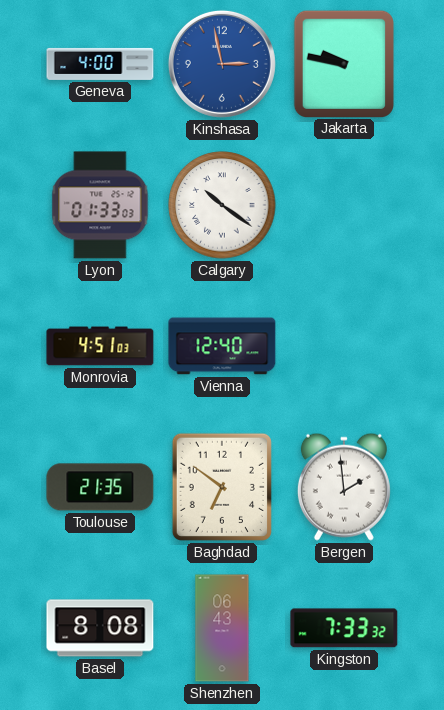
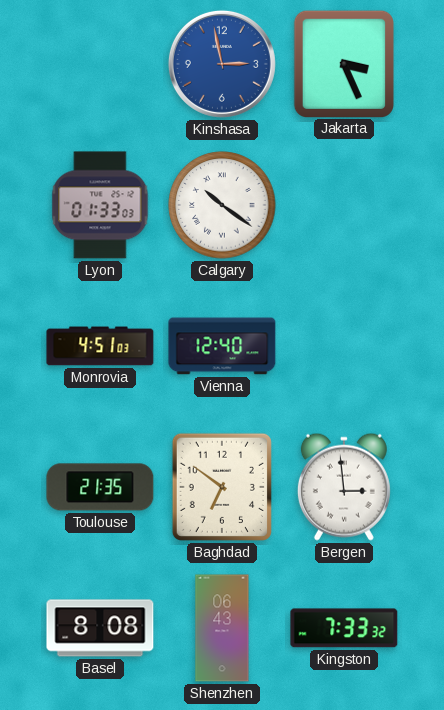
Geneva: 4:00 -> none
Jakarta: 9:47 -> 3:26
Bergen: 1:59 -> 2:59
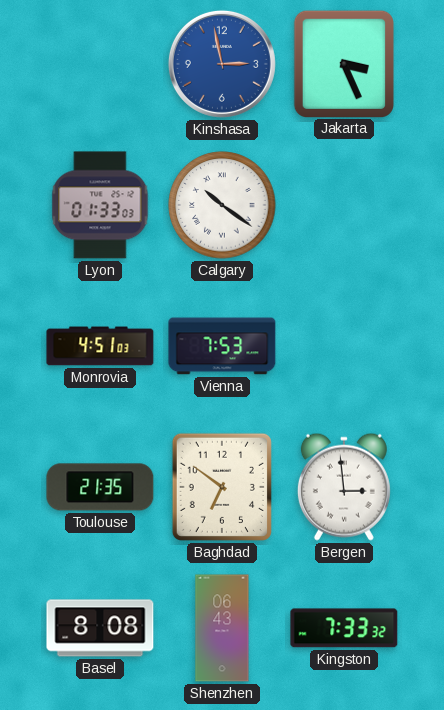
Vienna: 12:40 -> 7:53
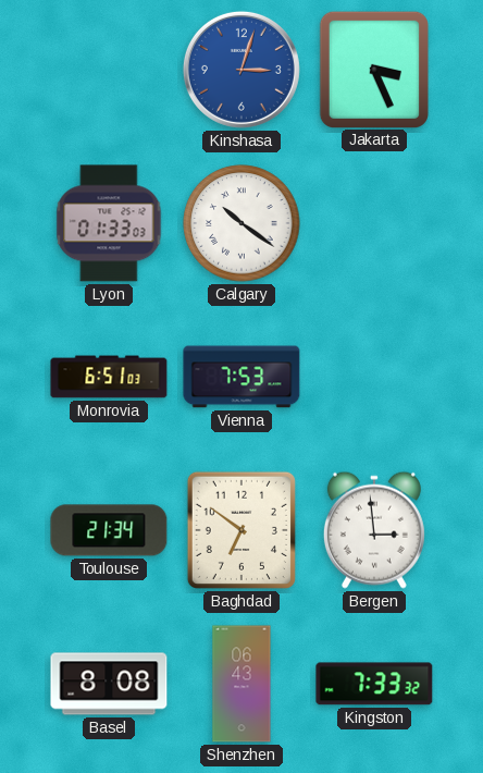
Kinshasa: 2:58 -> 3:03
Monrovia: 4:51 -> 6:51
Toulouse: 21:35 -> 21:34
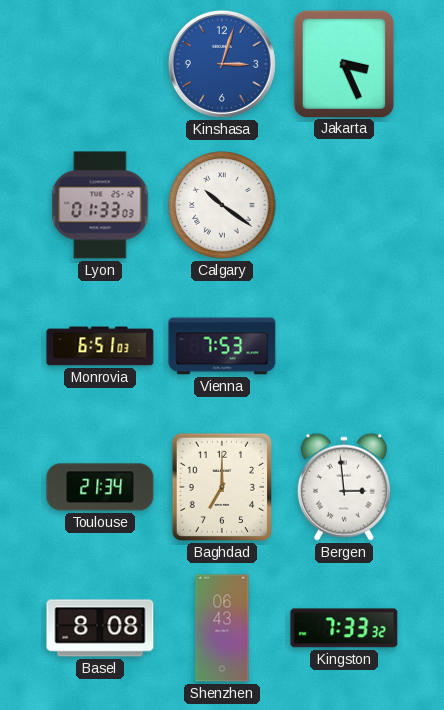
Baghdad: 6:51 -> 7:00
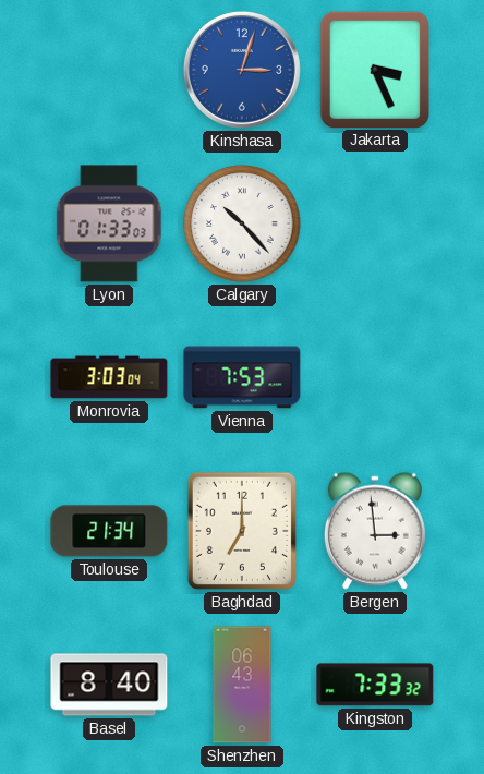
Calgary: 10:21 -> 10:23
Monrovia: 6:51 -> 3:03
Basel: 8:08 -> 8:40
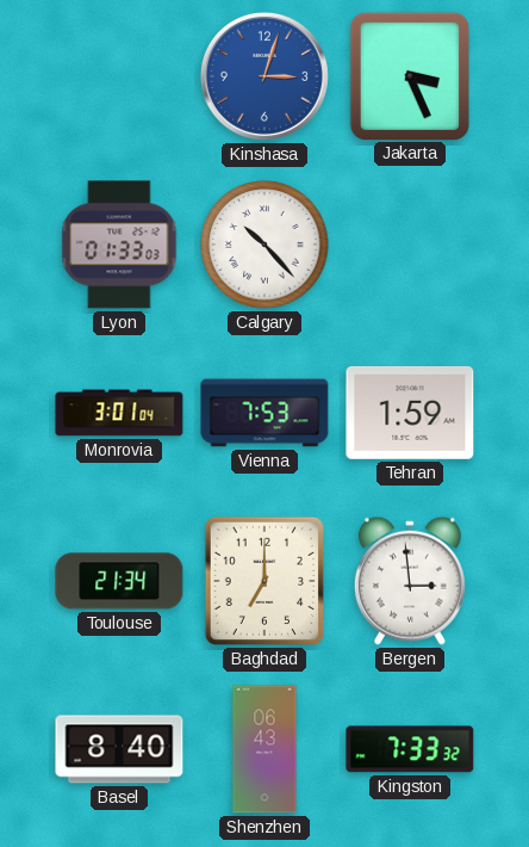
Monrovia: 3:03 -> 3:01
Tehran: none -> 1:59
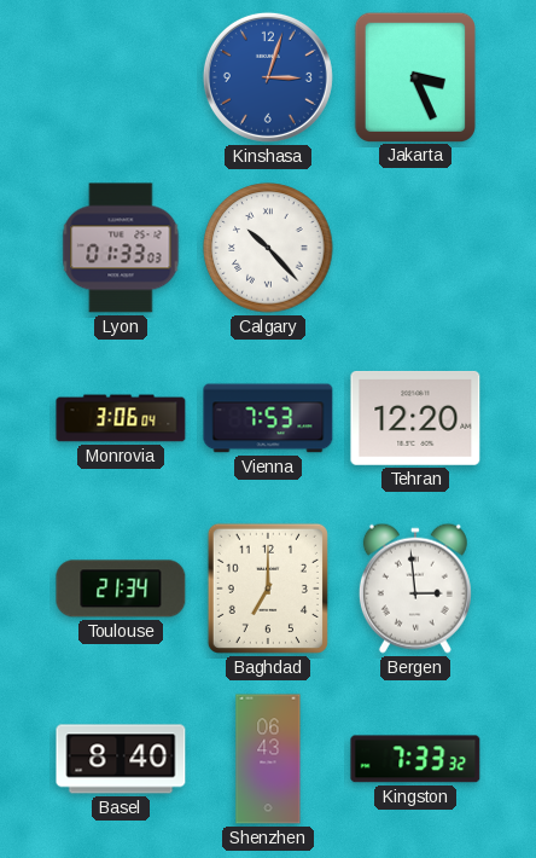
Monrovia: 3:01 -> 3:06
Tehran: 1:59 -> 12:20
